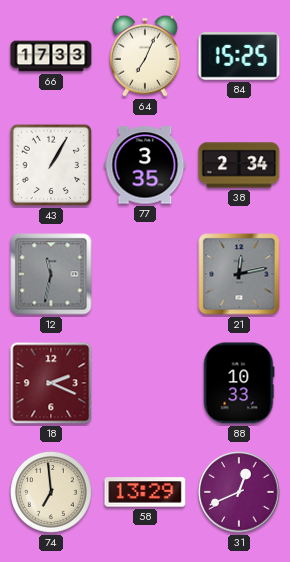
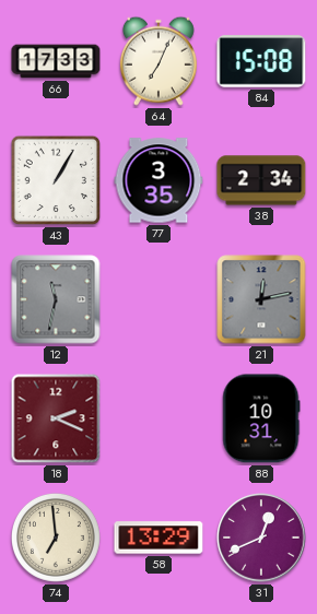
84: 15:25 -> 15:08
88: 10:33 -> 10:31
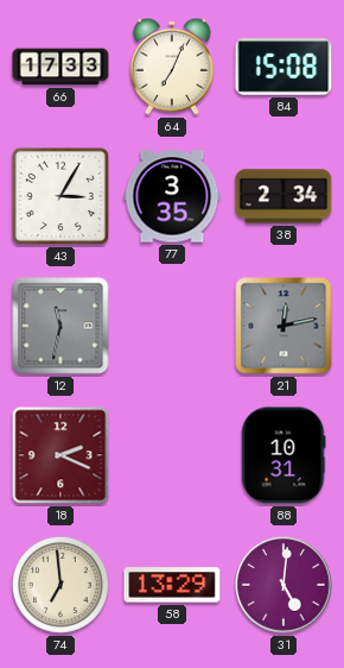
43: 1:05 -> 3:05
31: 12:41 -> 5:01
